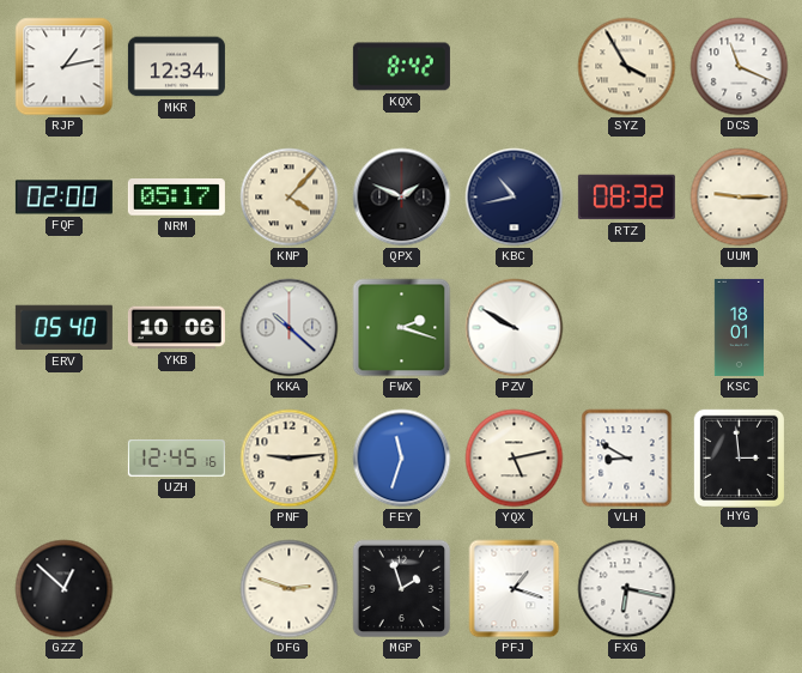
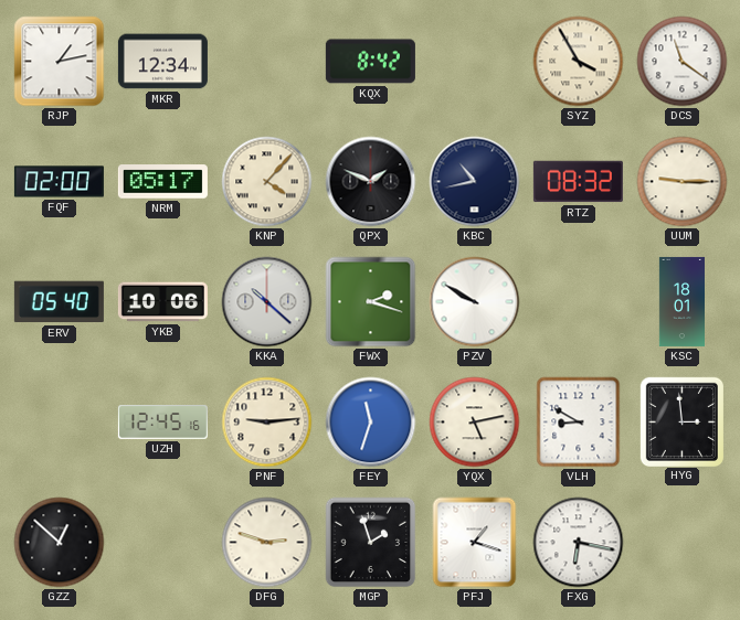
DCS: 11:19 -> 11:21
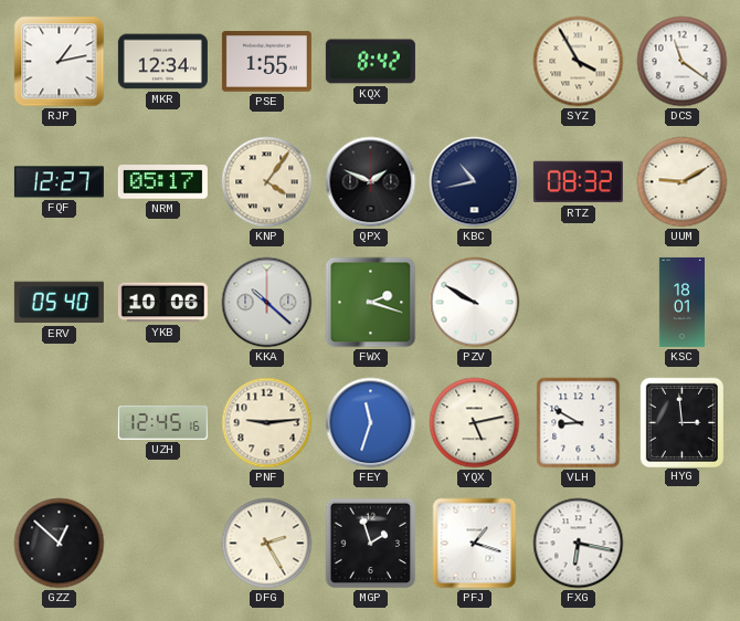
PSE: none -> 1:55
FQF: 02:00 -> 12:27
KNP: 4:07 -> 4:06
UUM: 9:15 -> 9:10
DFG: 2:48 -> 2:25
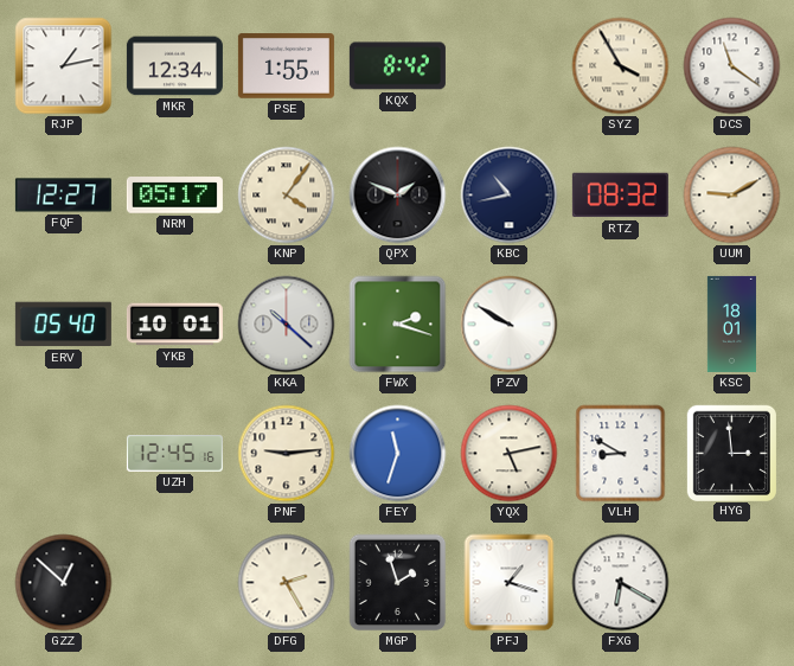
YKB: 10:06 -> 10:01
FXG: 6:17 -> 6:20
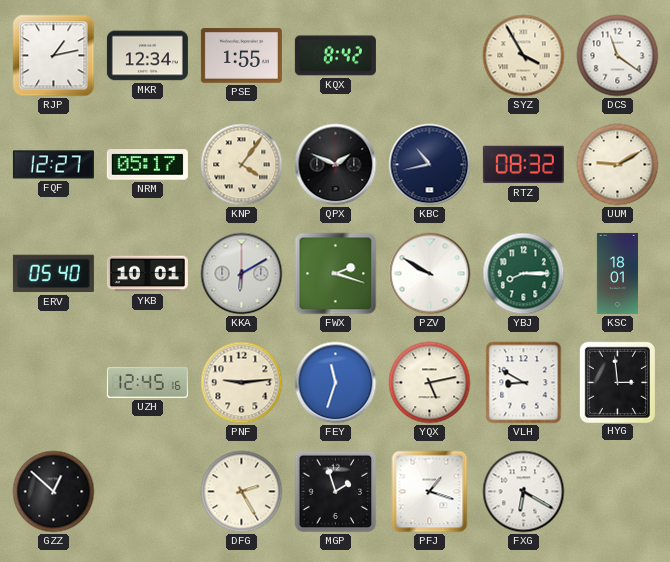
KKA: 10:22 -> 6:10
YBJ: none -> 8:15
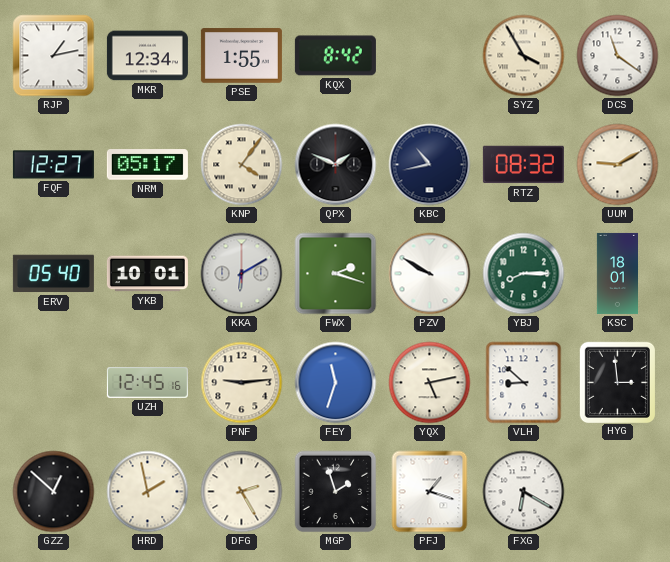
VLH: 8:50 -> 8:52
HRD: none -> 1:58
